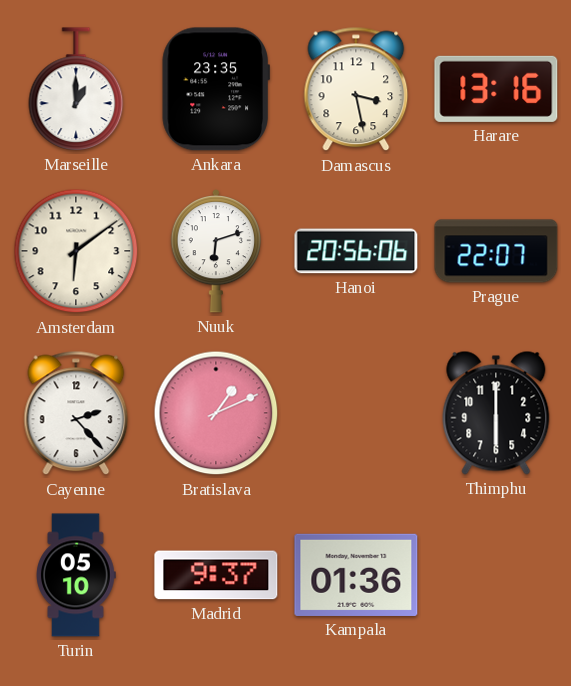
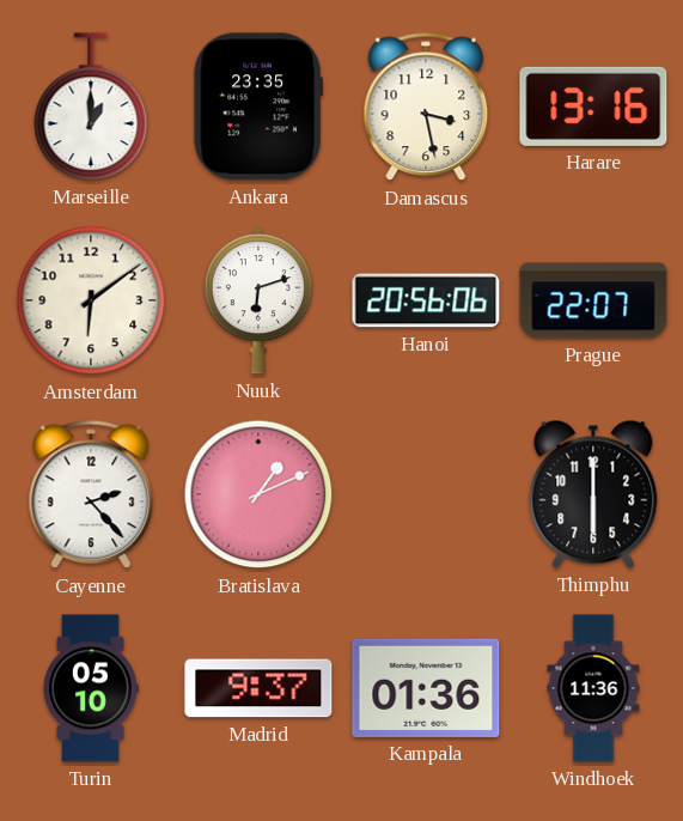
Windhoek: none -> 11:36
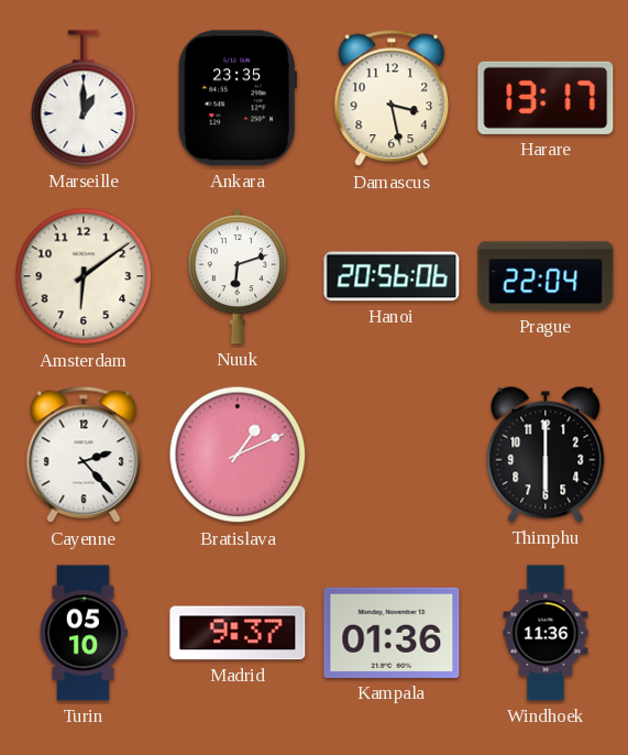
Harare: 13:16 -> 13:17
Prague: 22:07 -> 22:04
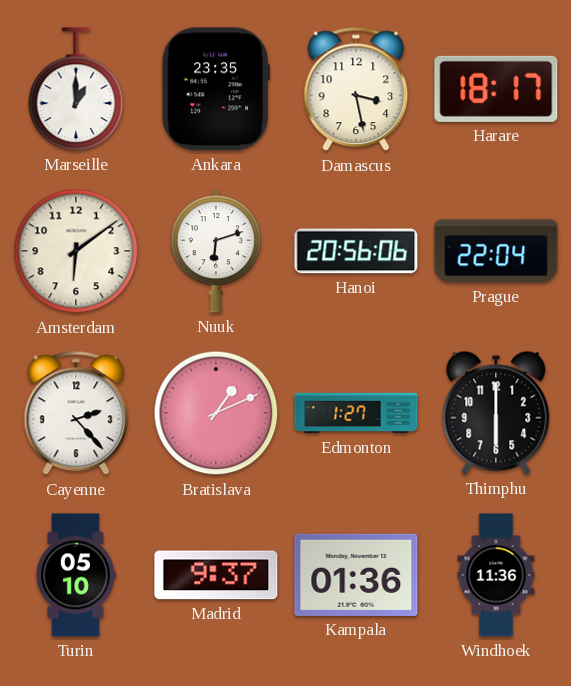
Harare: 13:17 -> 18:17
Edmonton: none -> 1:27
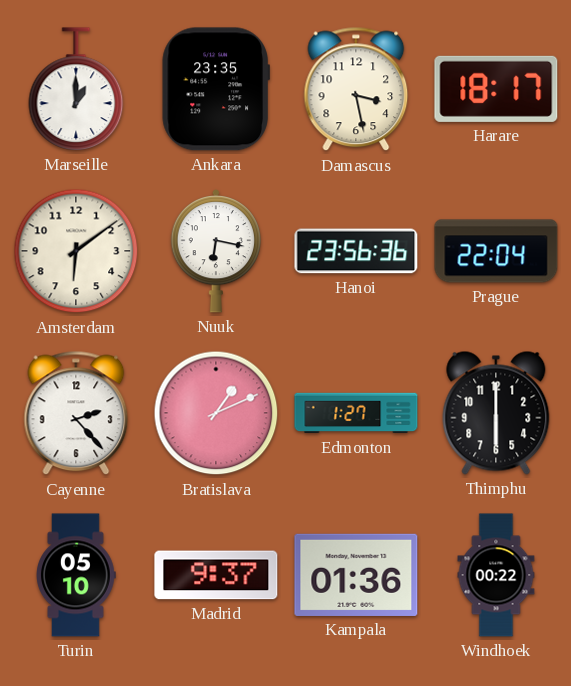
Nuuk: 6:12 -> 6:17
Hanoi: 20:56 -> 23:56
Windhoek: 11:36 -> 00:22
